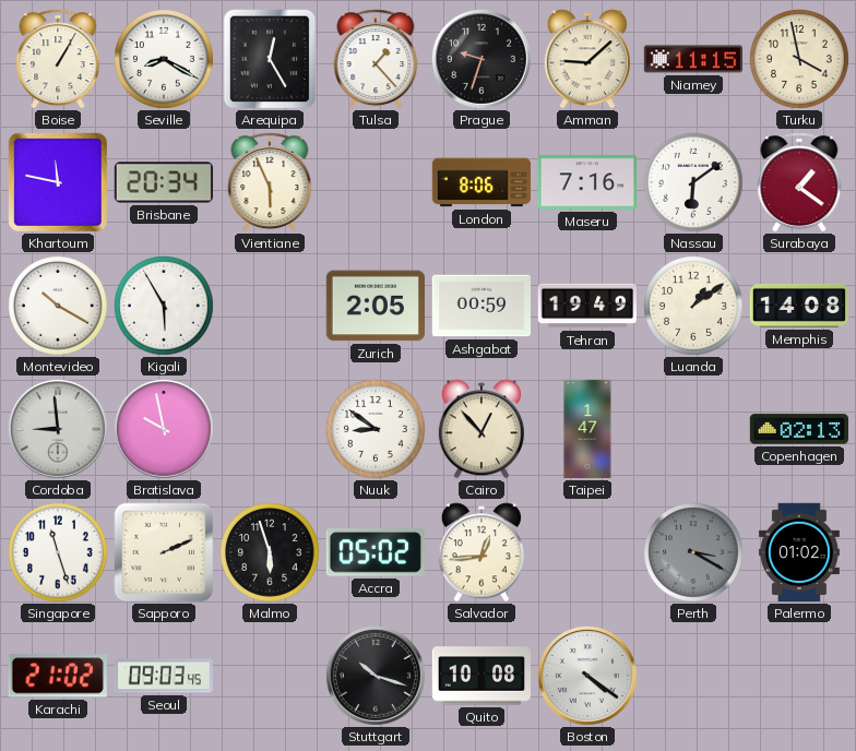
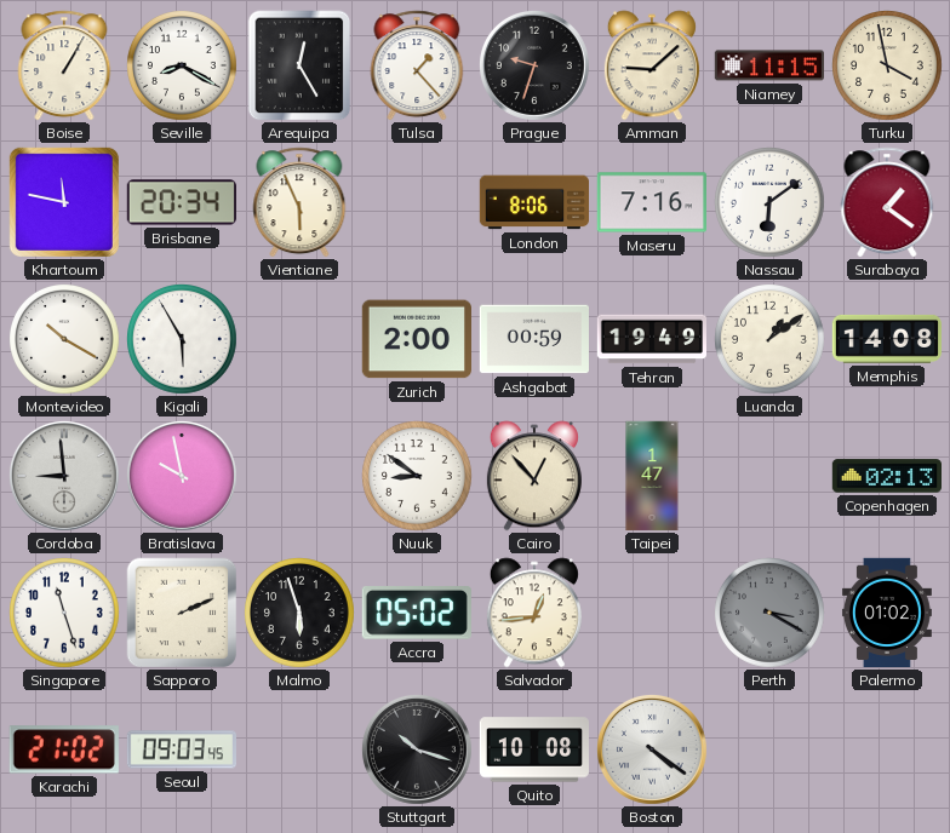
Zurich: 2:05 -> 2:00
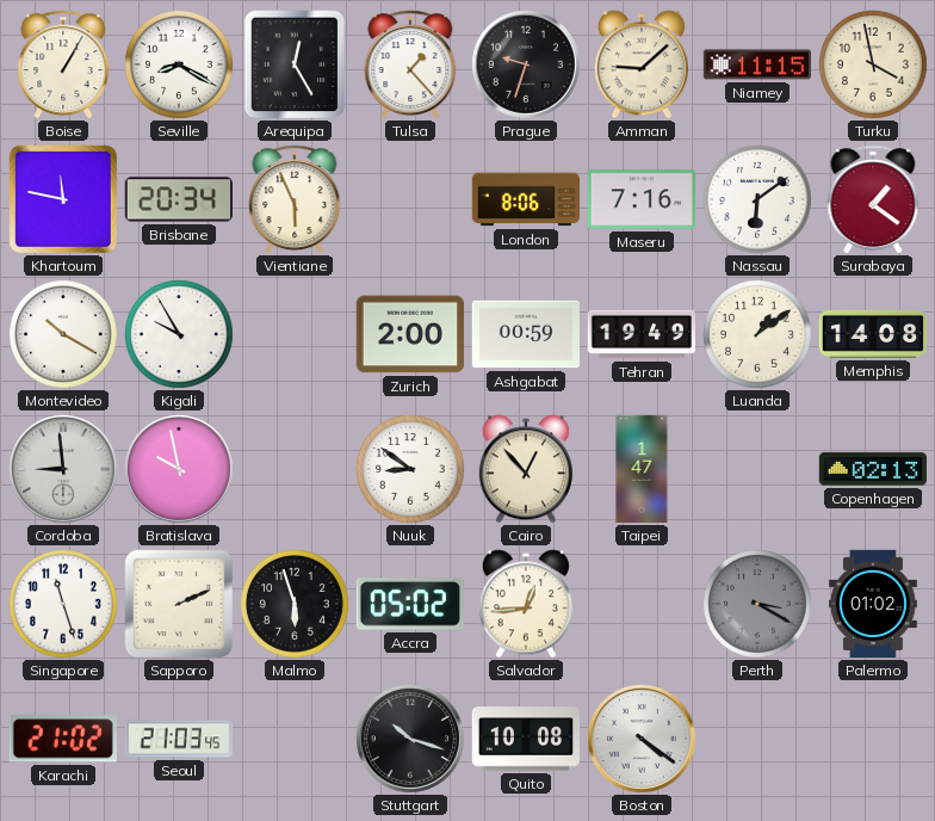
Kigali: 5:55 -> 9:55
Seoul: 09:03 -> 21:03
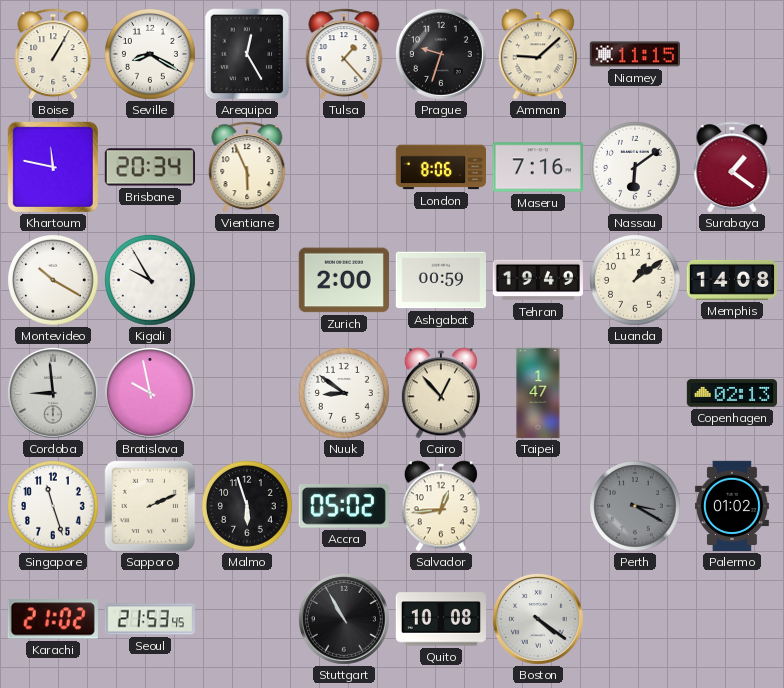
Turku: 3:58 -> none
Seoul: 21:03 -> 21:53
Stuttgart: 10:18 -> 10:55
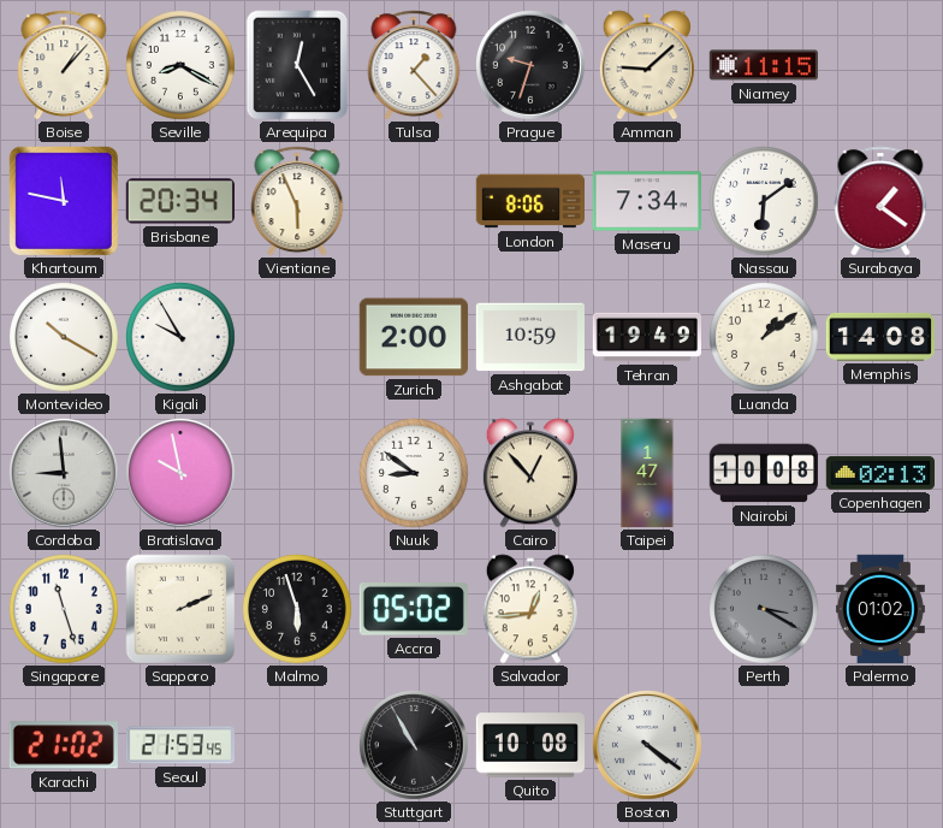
Boise: 1:05 -> 1:07
Maseru: 7:16 -> 7:34
Ashgabat: 00:59 -> 10:59
Nairobi: none -> 10:08
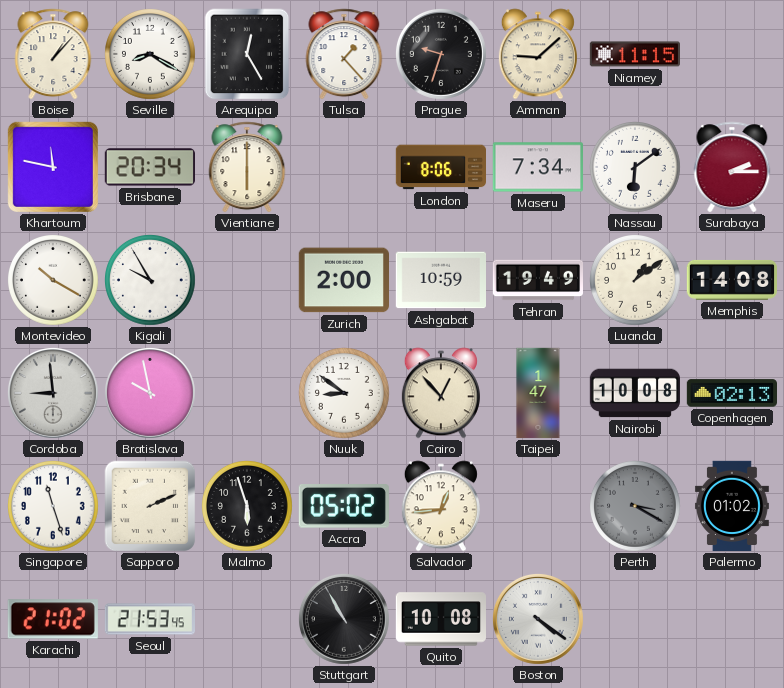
Vientiane: 5:56 -> 6:00
Surabaya: 1:21 -> 2:15
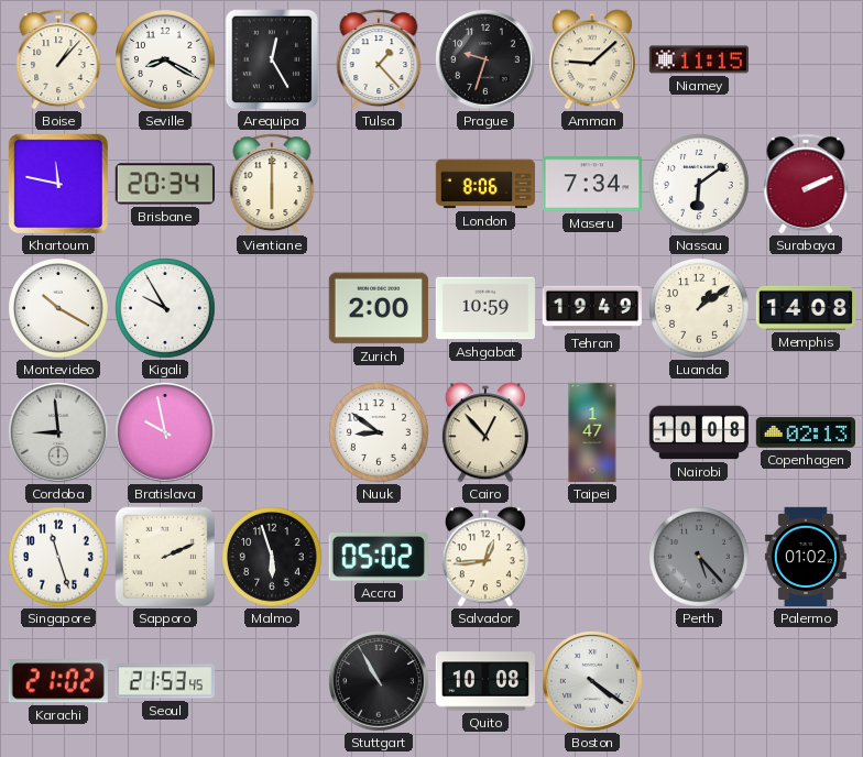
Surabaya: 2:15 -> 2:11
Perth: 3:20 -> 5:23
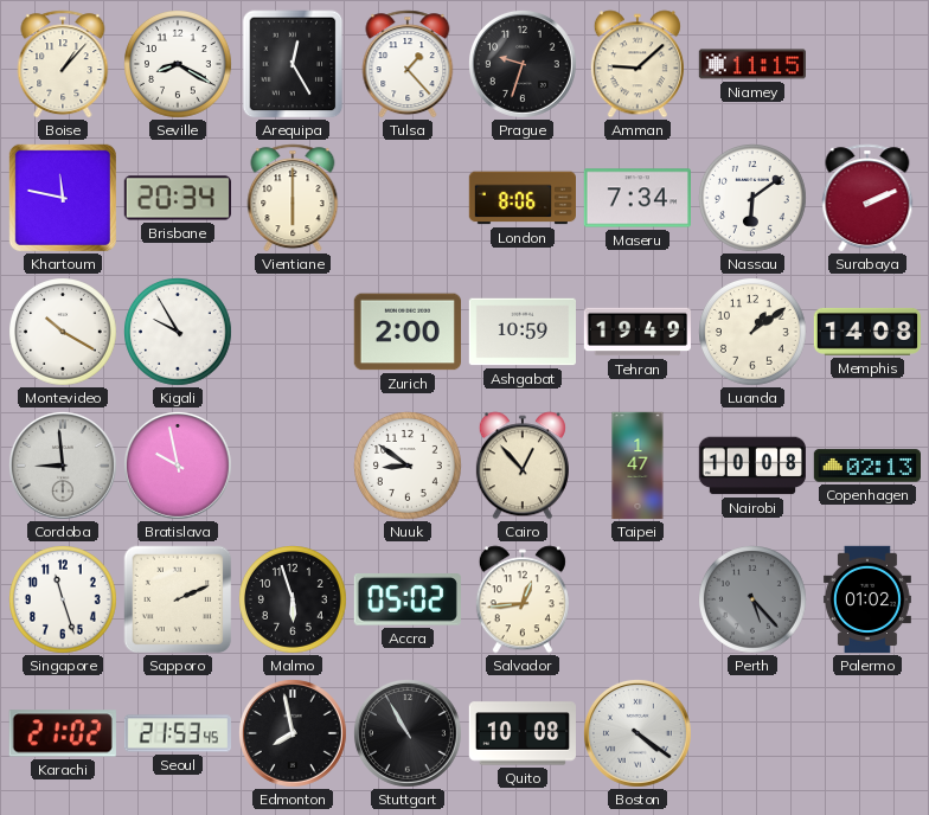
Edmonton: none -> 7:58
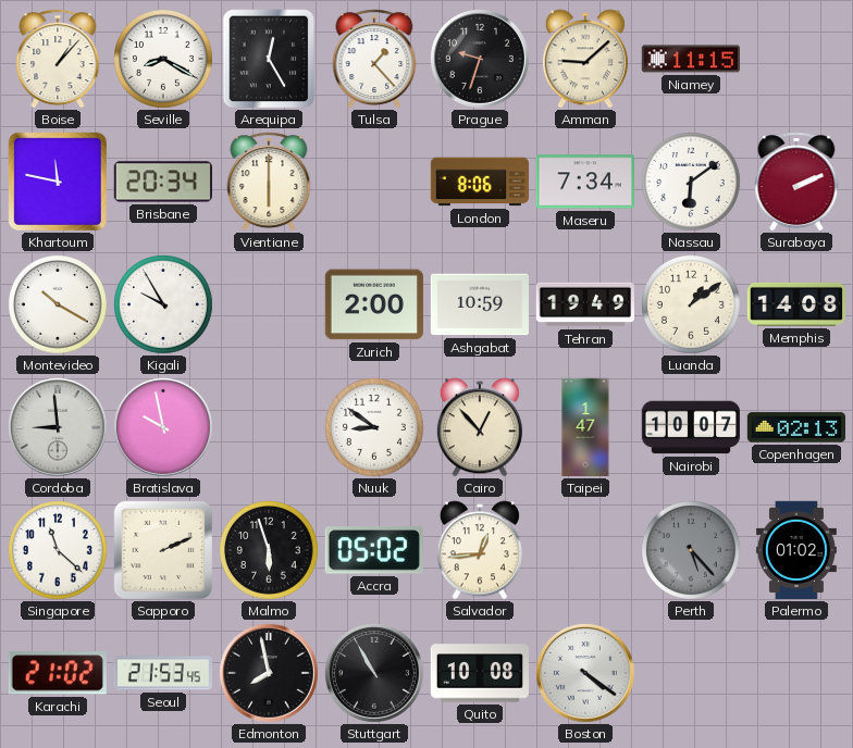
Nairobi: 10:08 -> 10:07
Singapore: 11:27 -> 11:22
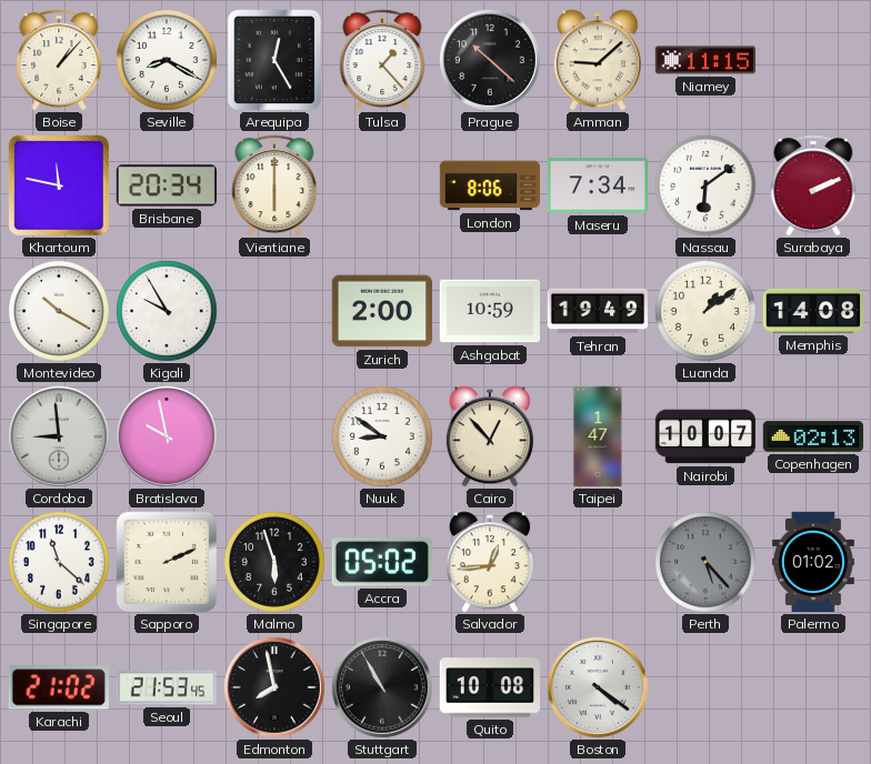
Prague: 9:33 -> 10:22
